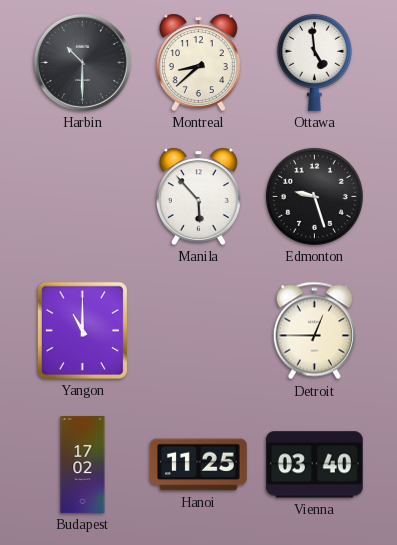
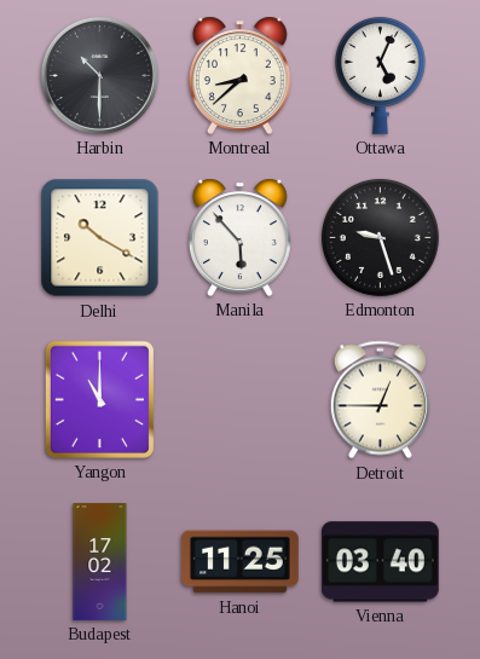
Ottawa: 4:59 -> 5:04
Delhi: none -> 10:20
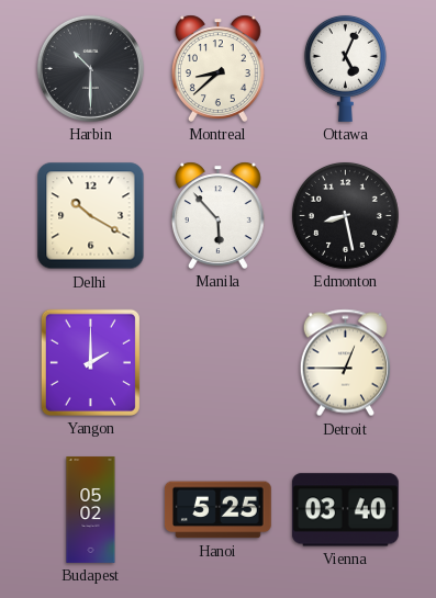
Edmonton: 9:27 -> 8:28
Yangon: 11:00 -> 2:00
Budapest: 17:02 -> 05:02
Hanoi: 11:25 -> 5:25
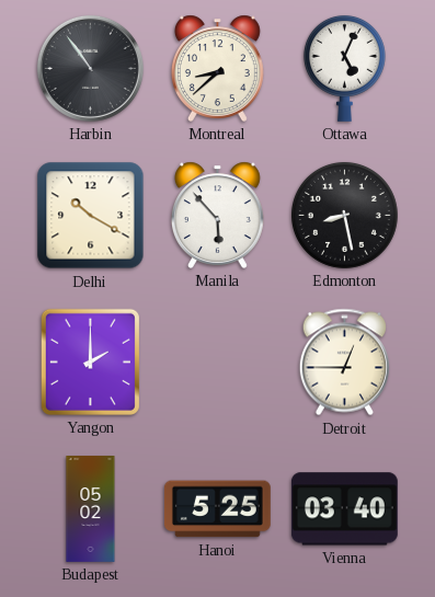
Harbin: 10:30 -> 10:54
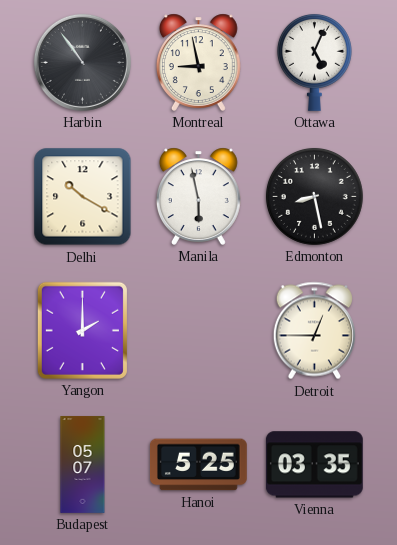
Montreal: 8:38 -> 8:58
Manila: 5:53 -> 5:58
Budapest: 05:02 -> 05:07
Vienna: 03:40 -> 03:35
